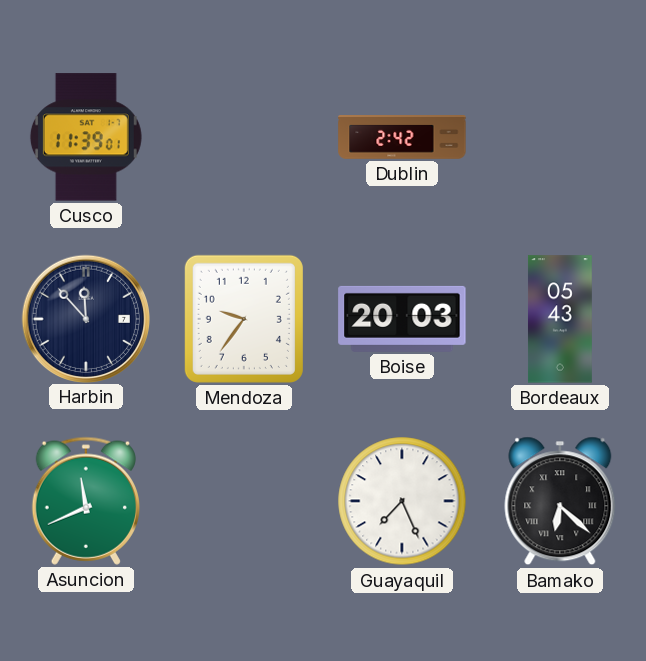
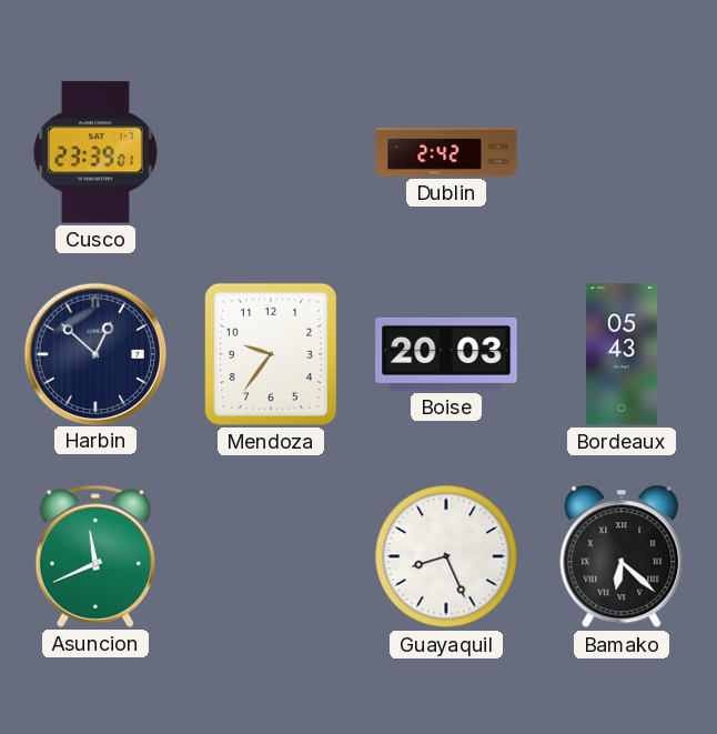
Cusco: 11:39 -> 23:39
Harbin: 11:53 -> 12:52
Guayaquil: 7:26 -> 8:26
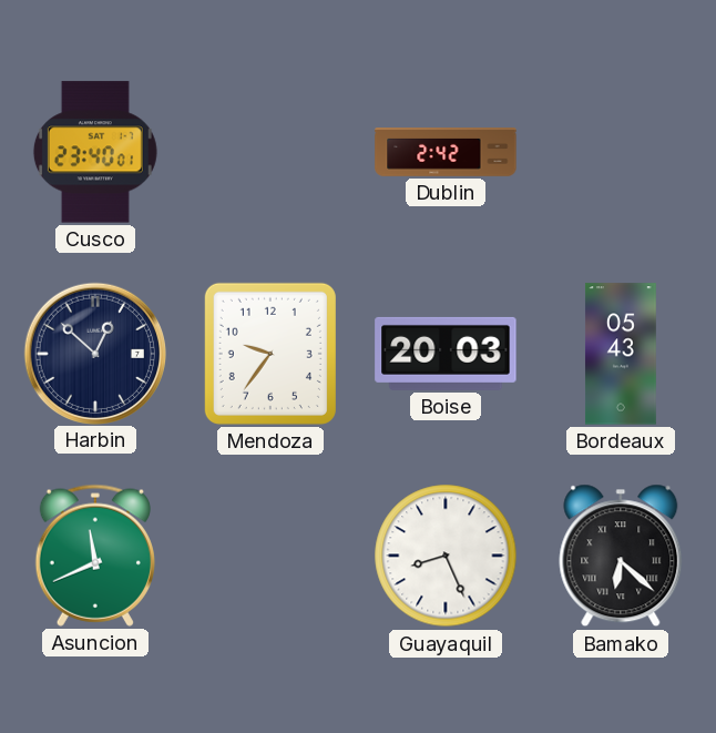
Cusco: 23:39 -> 23:40
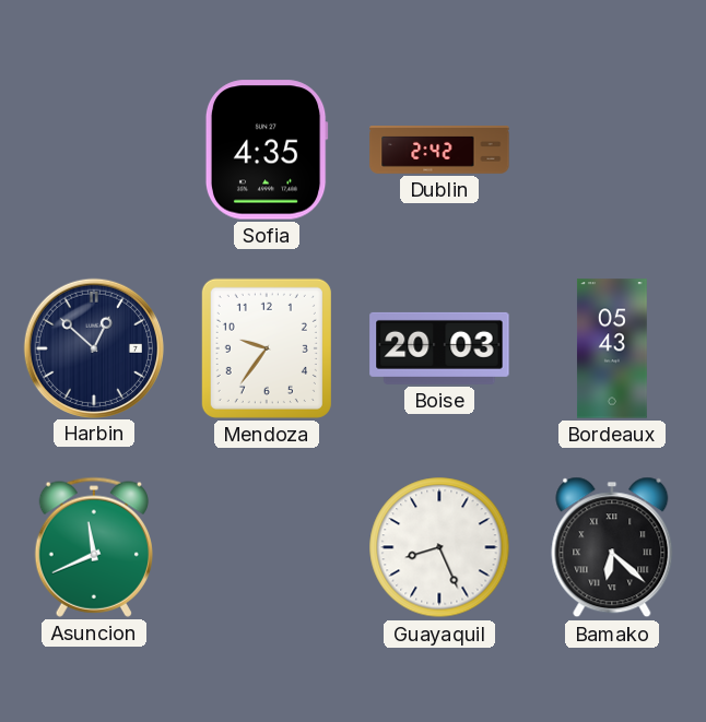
Cusco: 23:40 -> none
Sofia: none -> 4:35
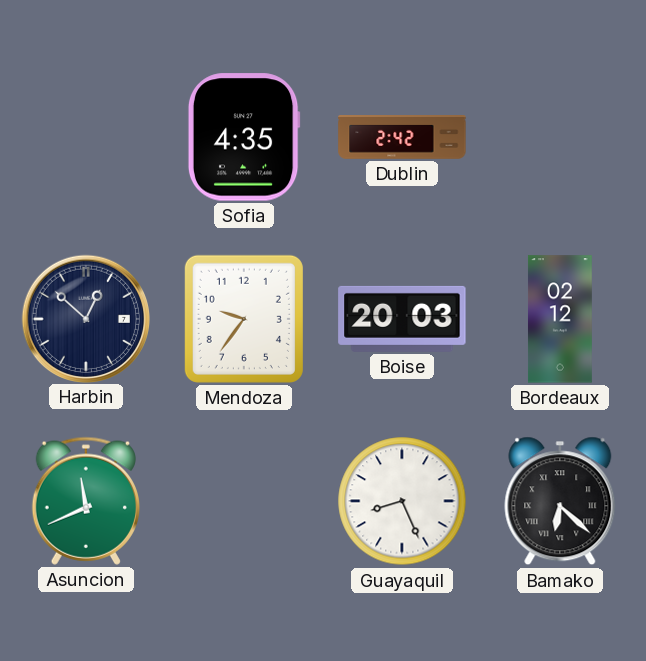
Bordeaux: 05:43 -> 02:12
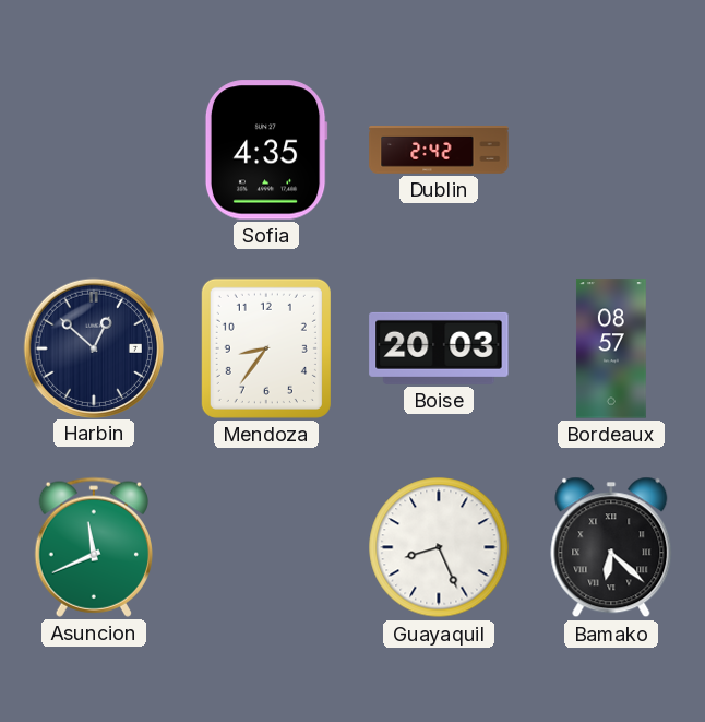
Mendoza: 9:36 -> 8:36
Bordeaux: 02:12 -> 08:57
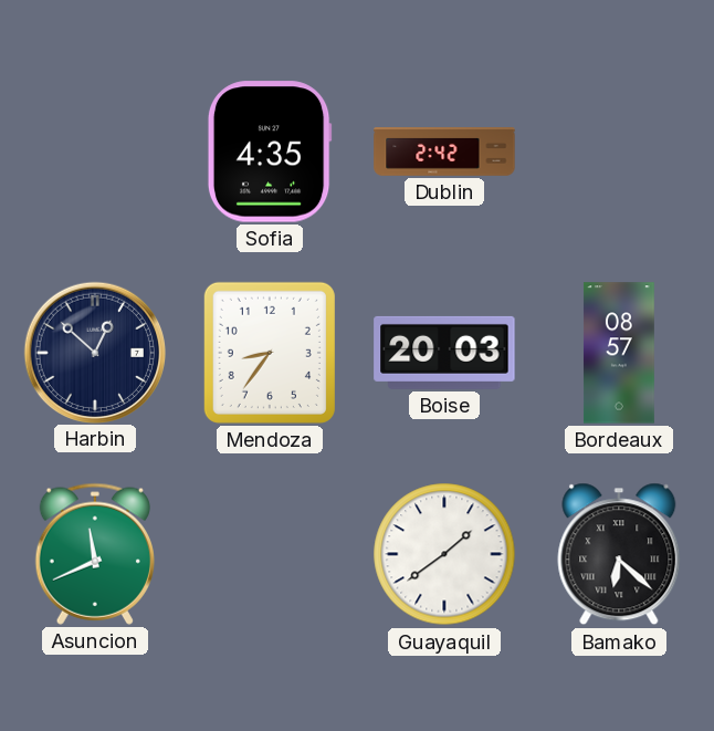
Guayaquil: 8:26 -> 1:39
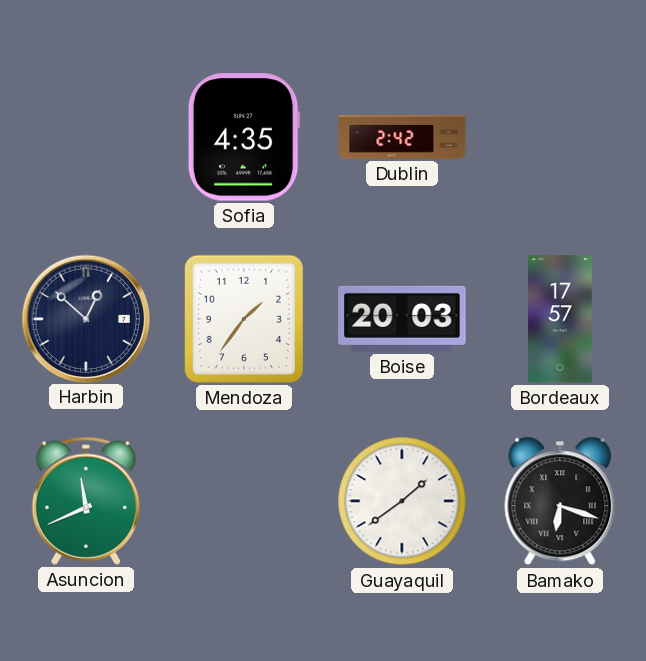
Mendoza: 8:36 -> 1:36
Bordeaux: 08:57 -> 17:57
Bamako: 6:22 -> 6:18
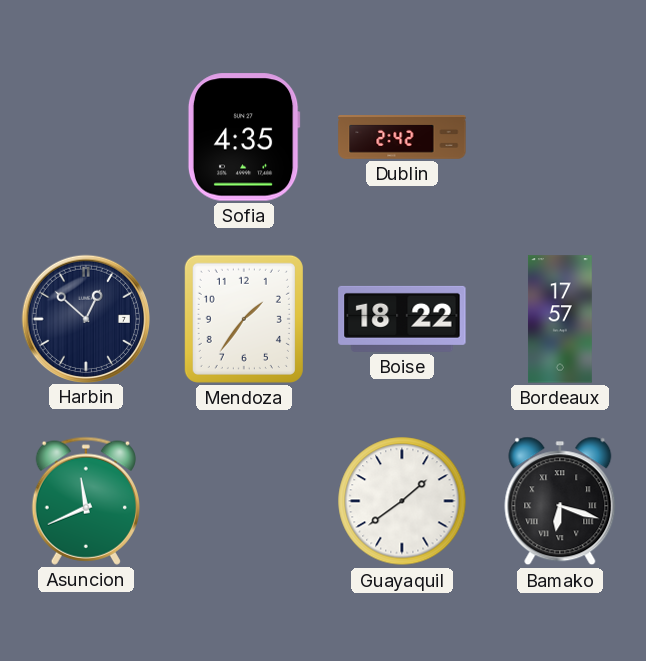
Boise: 20:03 -> 18:22
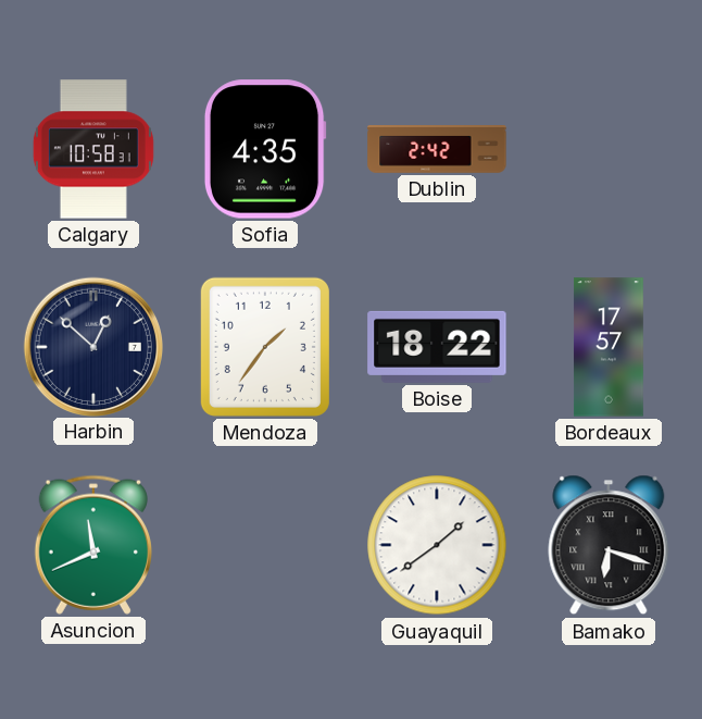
Calgary: none -> 10:58
